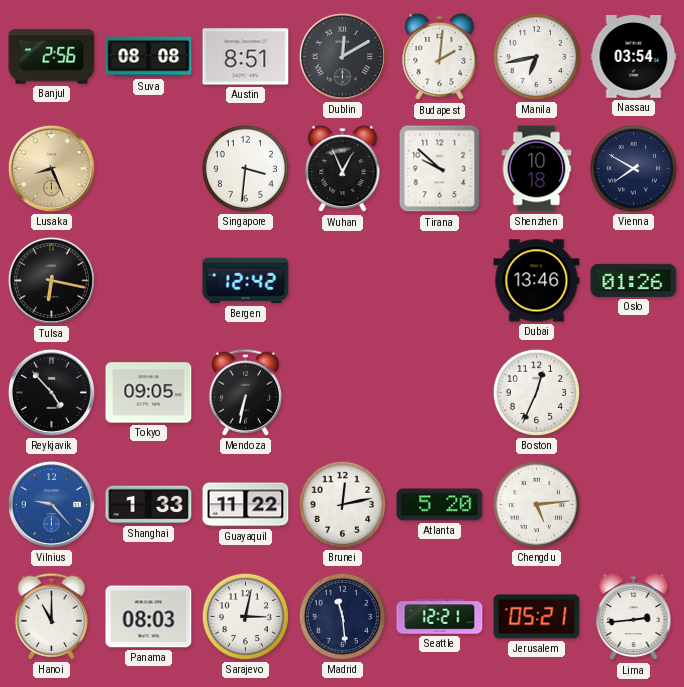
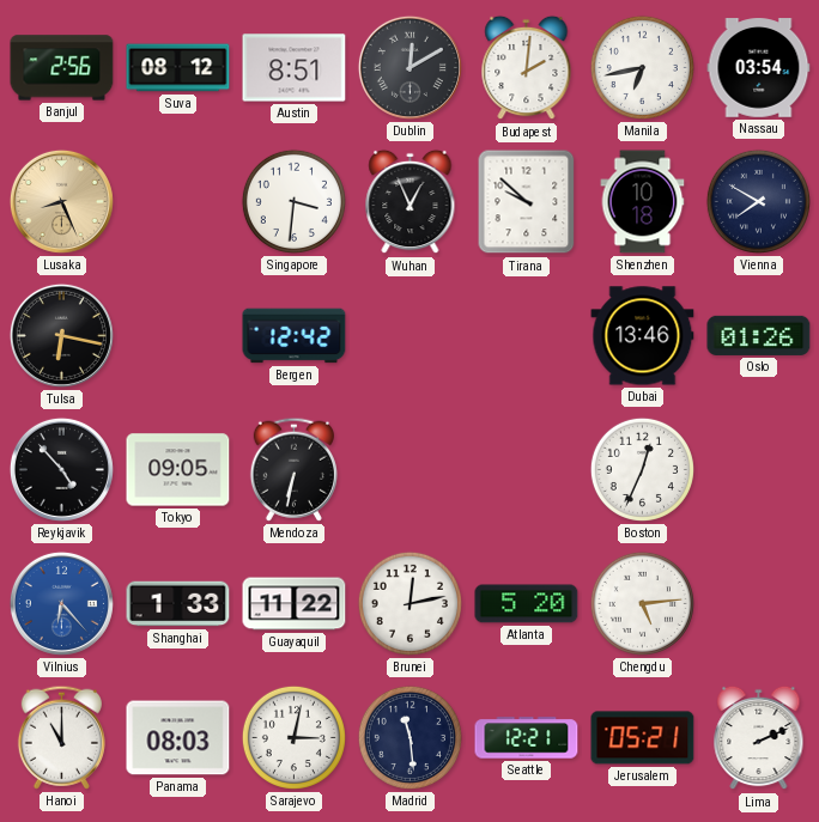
Suva: 08:08 -> 08:12
Vilnius: 9:23 -> 6:23
Lima: 2:44 -> 2:11
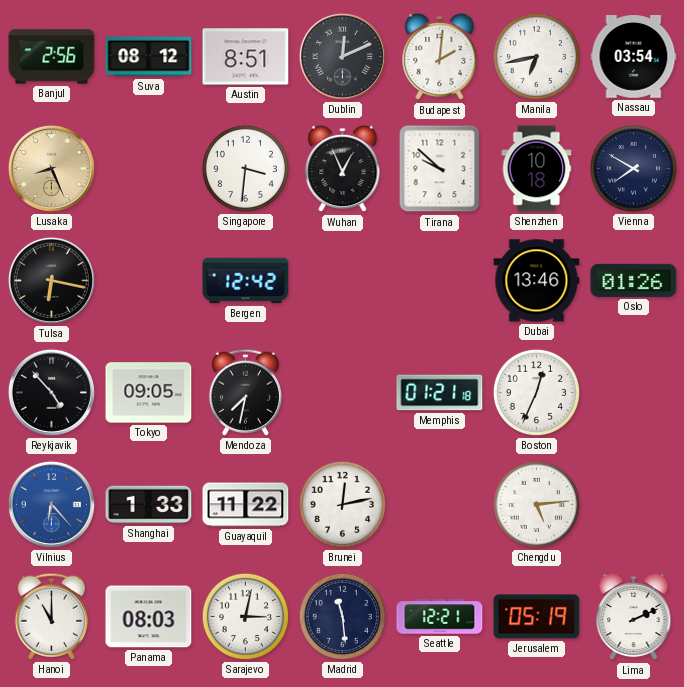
Dublin: 12:10 -> 12:11
Mendoza: 6:32 -> 7:32
Memphis: none -> 01:21
Atlanta: 5:20 -> none
Jerusalem: 05:21 -> 05:19
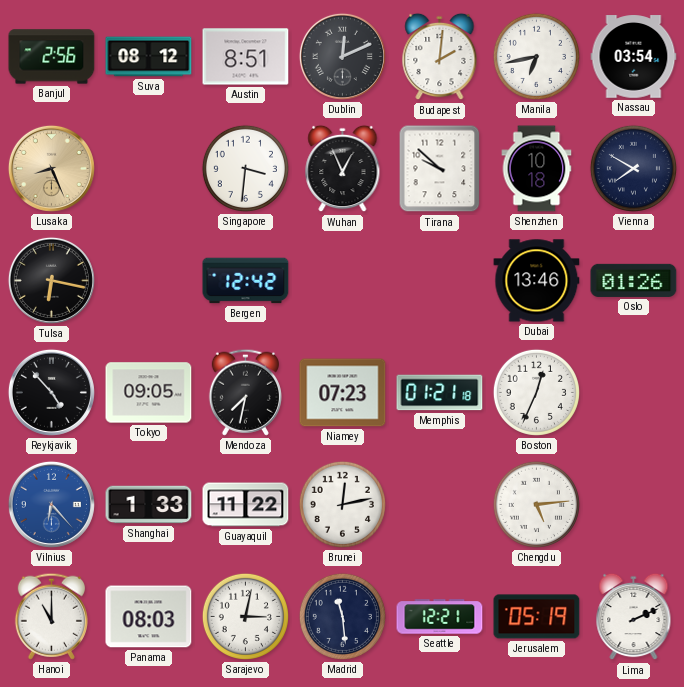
Niamey: none -> 07:23
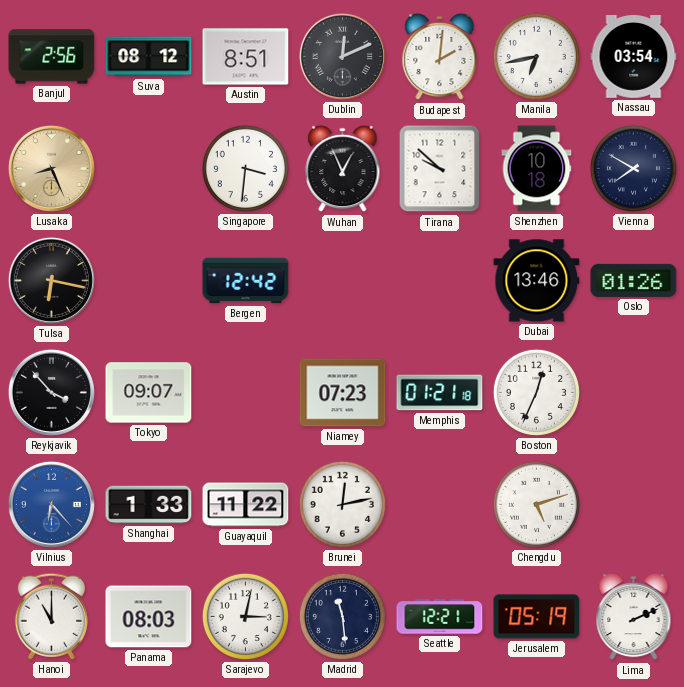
Reykjavik: 4:53 -> 3:53
Tokyo: 09:05 -> 09:07
Mendoza: 7:32 -> none
Chengdu: 5:14 -> 5:12
